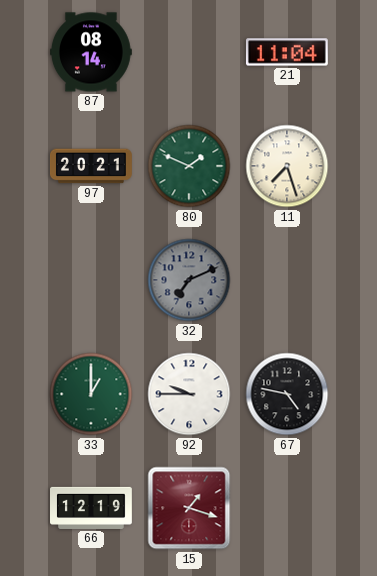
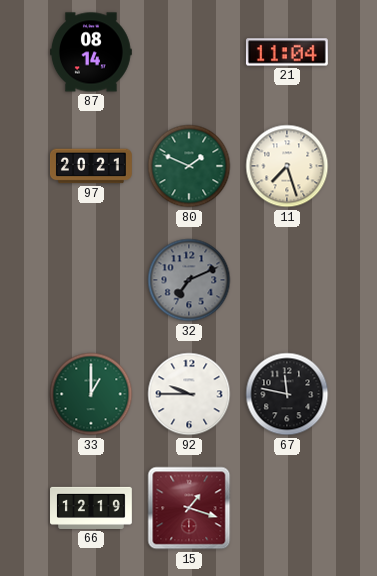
67: 4:47 -> 11:47
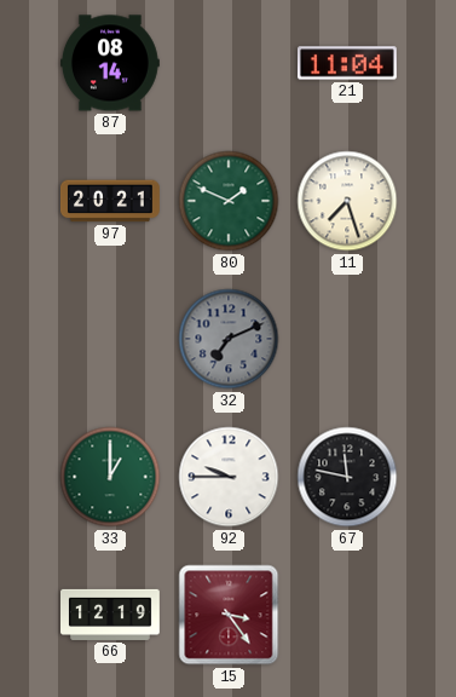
15: 1:18 -> 3:24
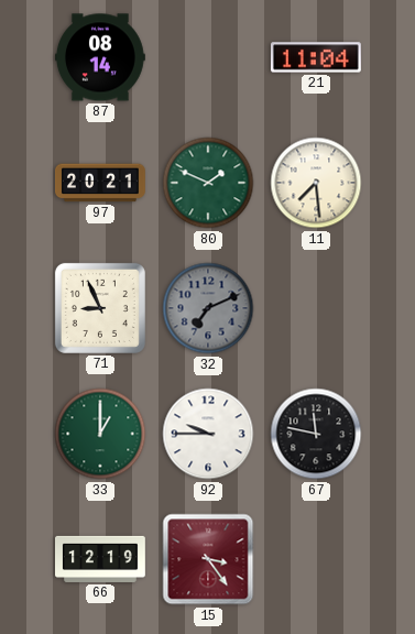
11: 7:27 -> 7:29
71: none -> 8:56
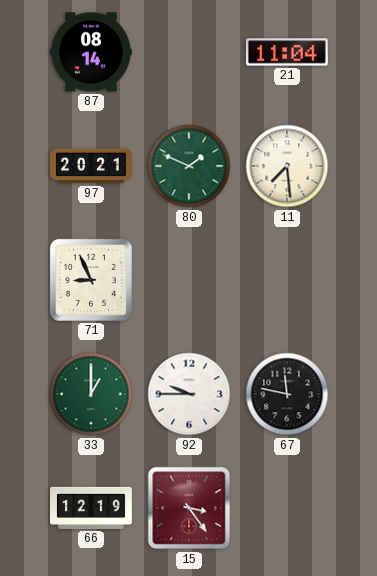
32: 7:11 -> none
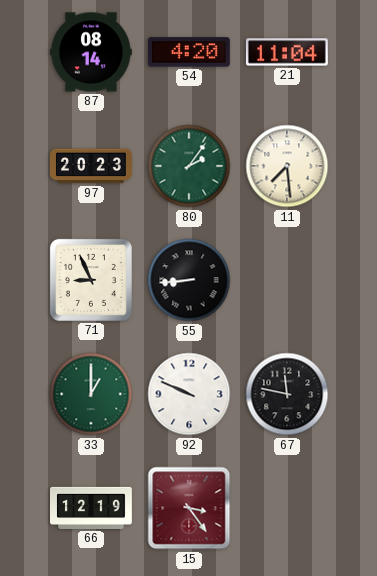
54: none -> 4:20
97: 20:21 -> 20:23
80: 1:49 -> 2:06
55: none -> 8:44
92: 9:45 -> 9:49
